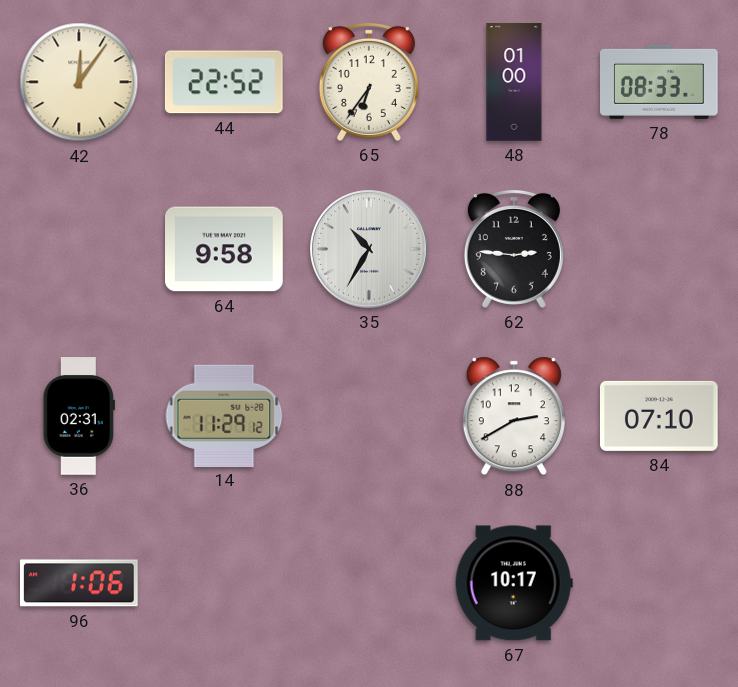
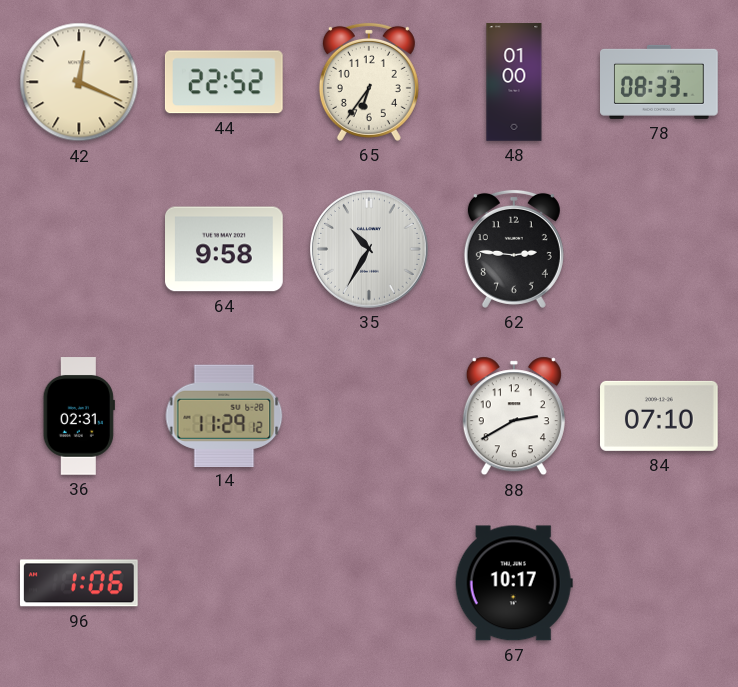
42: 12:06 -> 12:19
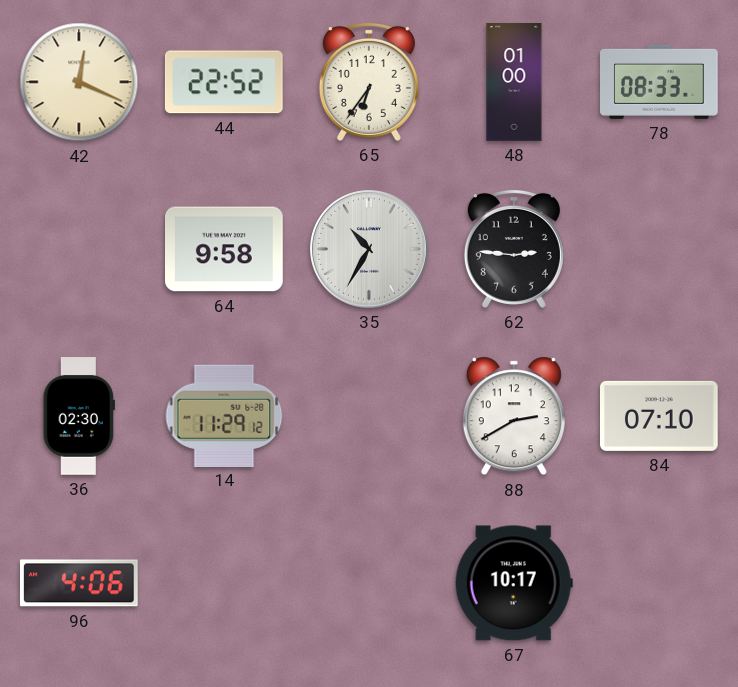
36: 02:31 -> 02:30
96: 1:06 -> 4:06
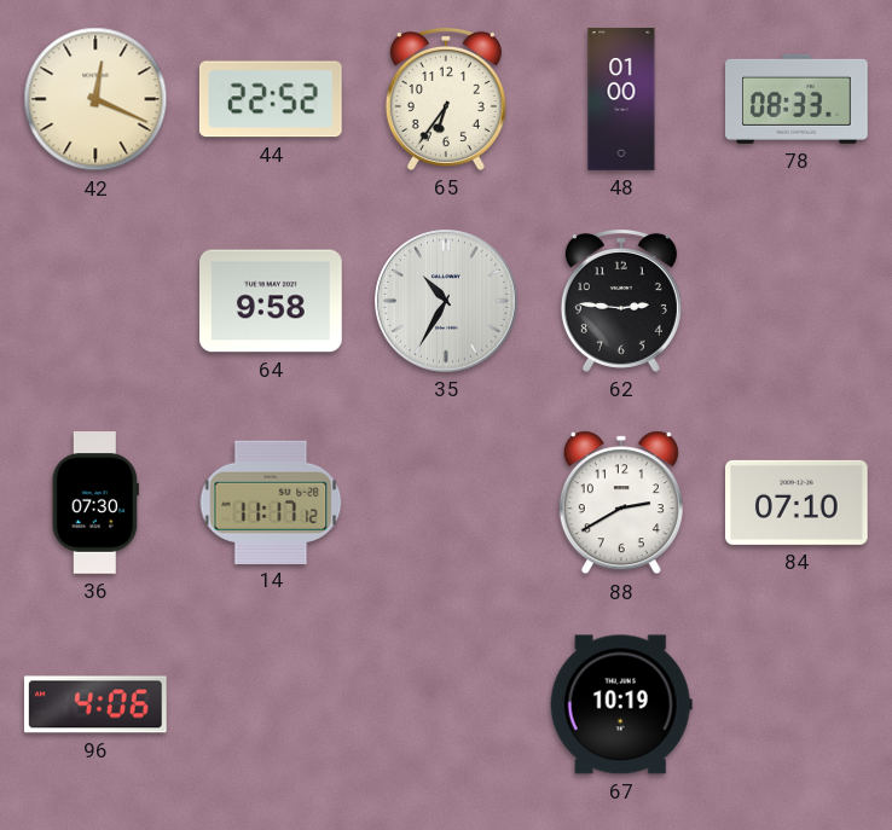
36: 02:30 -> 07:30
14: 11:29 -> 11:17
67: 10:17 -> 10:19
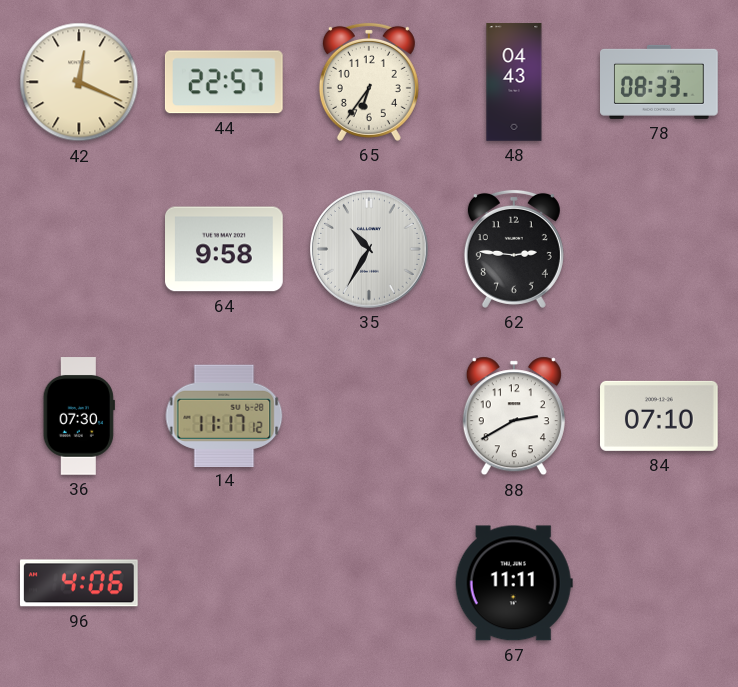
44: 22:52 -> 22:57
48: 01:00 -> 04:43
67: 10:19 -> 11:11
